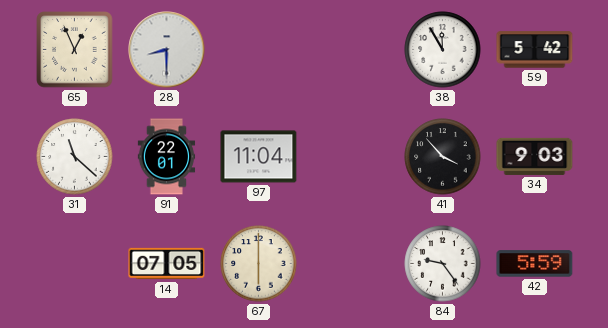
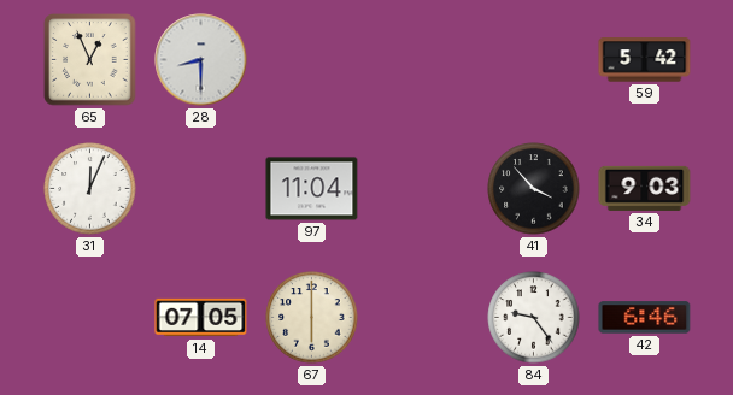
38: 11:55 -> none
31: 11:22 -> 12:04
91: 22:01 -> none
42: 5:59 -> 6:46
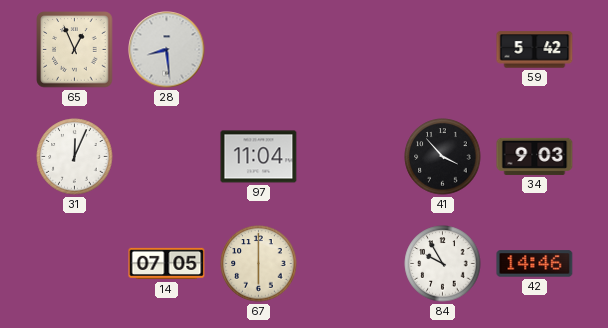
28: 8:30 -> 8:29
84: 9:24 -> 9:55
42: 6:46 -> 14:46
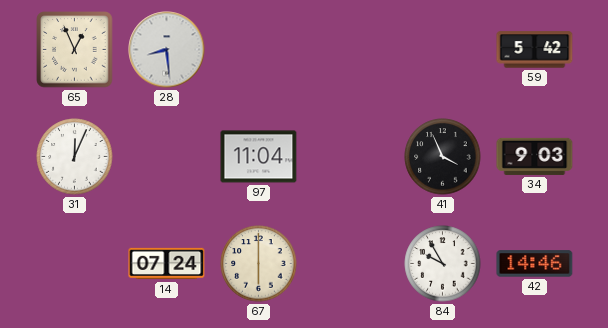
41: 3:53 -> 3:56
14: 07:05 -> 07:24
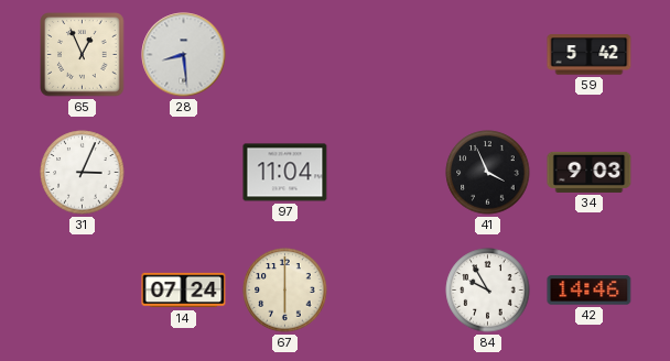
31: 12:04 -> 3:04
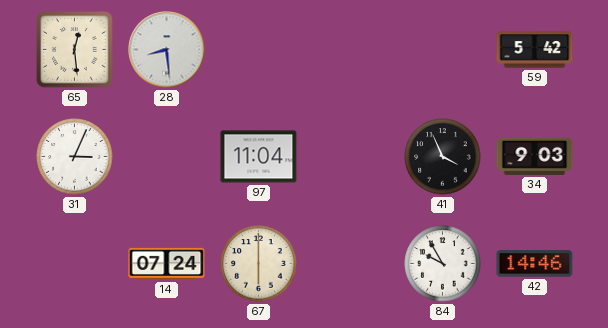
65: 12:56 -> 12:29
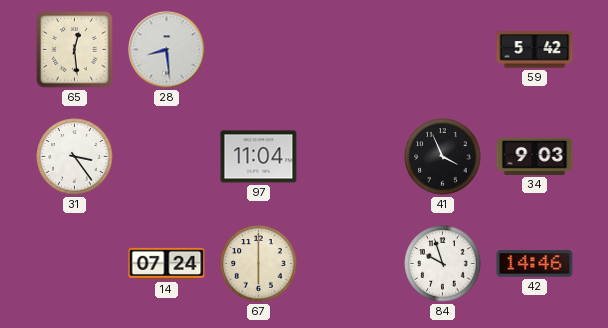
31: 3:04 -> 3:24
84: 9:55 -> 9:57
